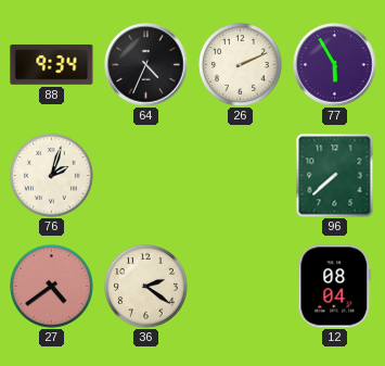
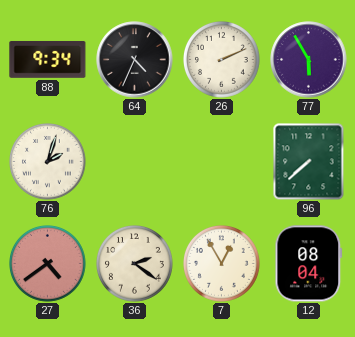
7: none -> 12:55
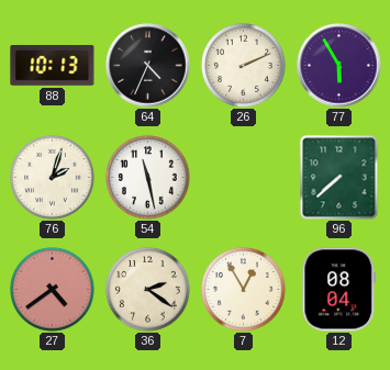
88: 9:34 -> 10:13
54: none -> 11:28
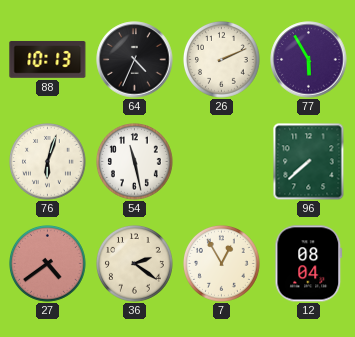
76: 2:03 -> 6:03
